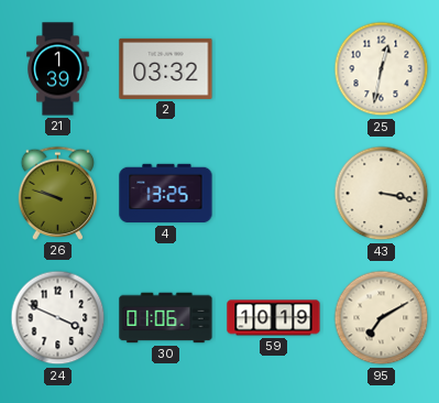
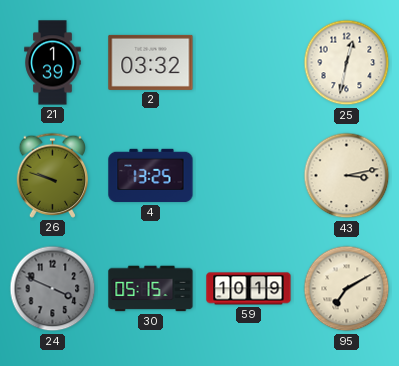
43: 3:17 -> 3:13
24 dial: white -> grey
30: 01:06 -> 05:15
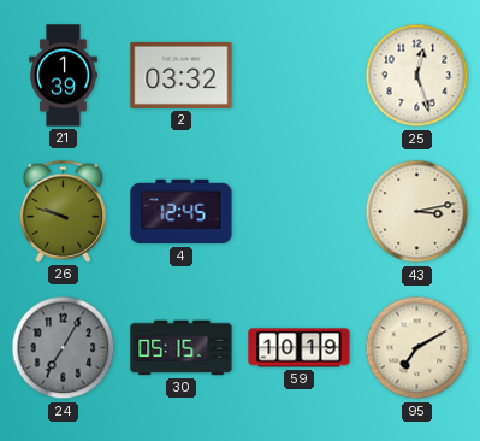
25: 12:32 -> 12:27
4: 13:25 -> 12:45
24: 3:49 -> 7:05
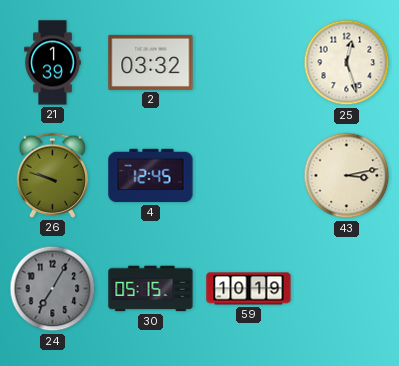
95: 7:10 -> none
